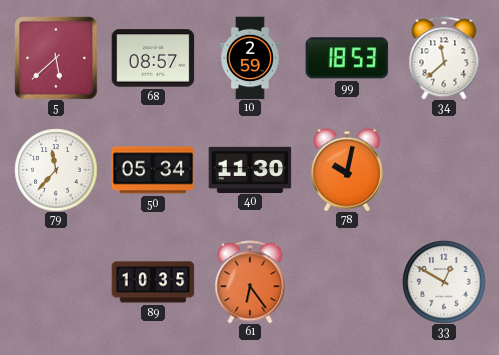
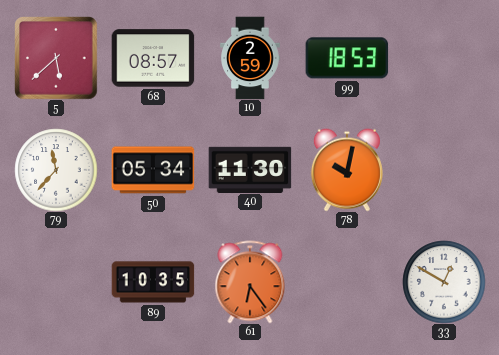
34: 11:38 -> none
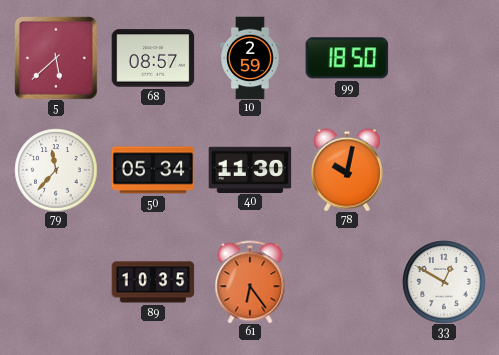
99: 18:53 -> 18:50
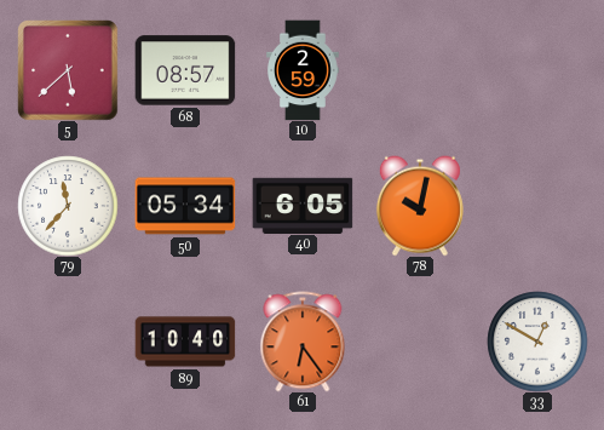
99: 18:50 -> none
40: 11:30 -> 6:05
89: 10:35 -> 10:40
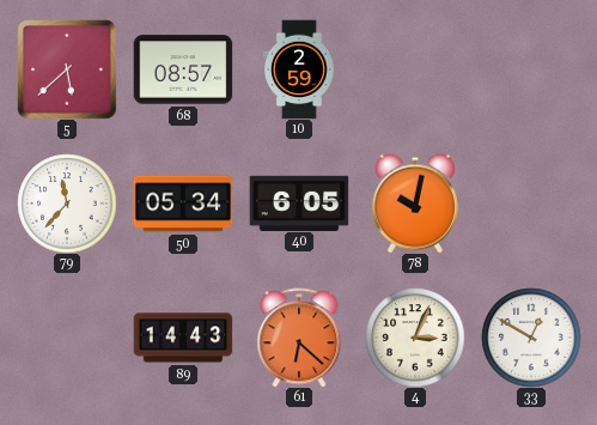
89: 10:40 -> 14:43
61: 6:24 -> 6:22
4: none -> 3:04
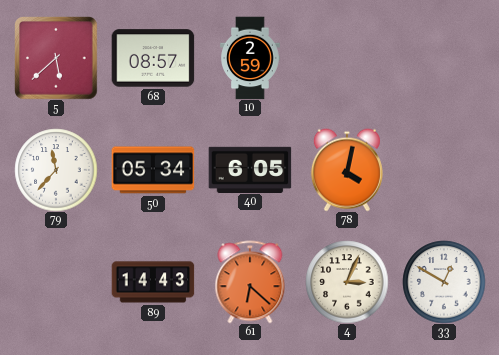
78: 10:02 -> 4:02
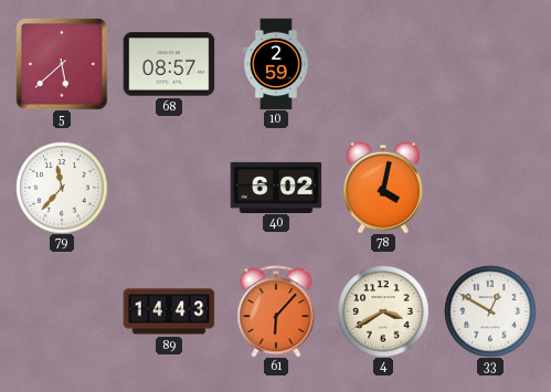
50: 05:34 -> none
40: 6:05 -> 6:02
61: 6:22 -> 6:07
4: 3:04 -> 3:40
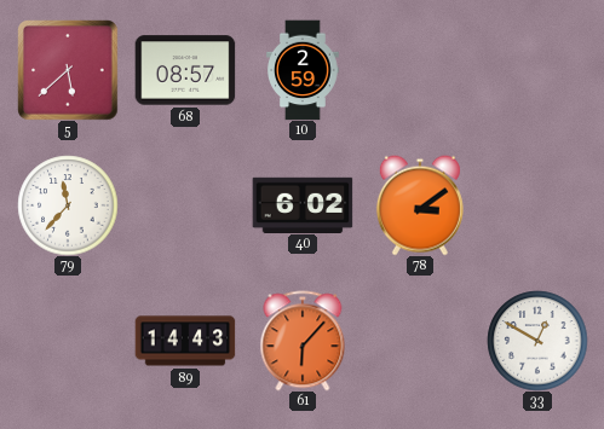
78: 4:02 -> 3:09
4: 3:40 -> none
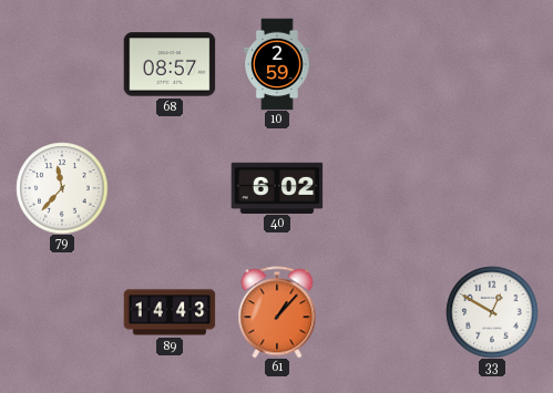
5: 5:38 -> none
78: 3:09 -> none
61: 6:07 -> 1:07
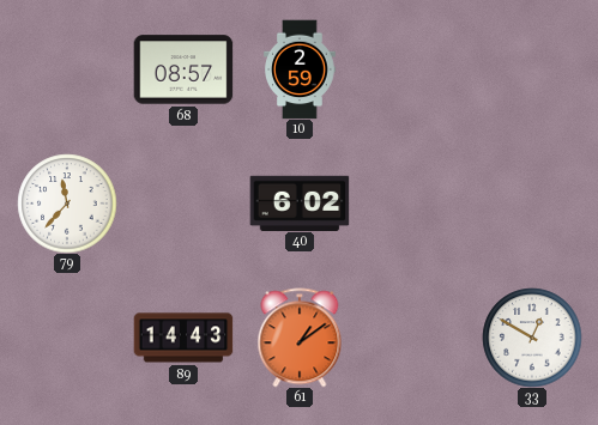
61: 1:07 -> 1:09
